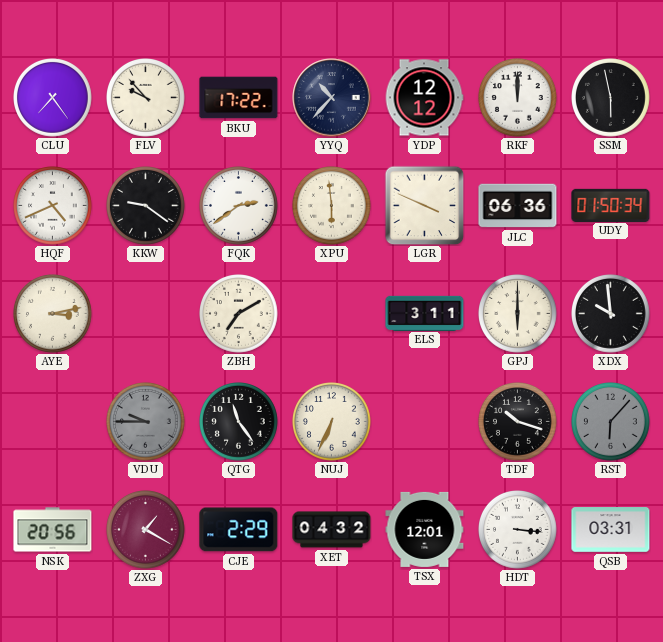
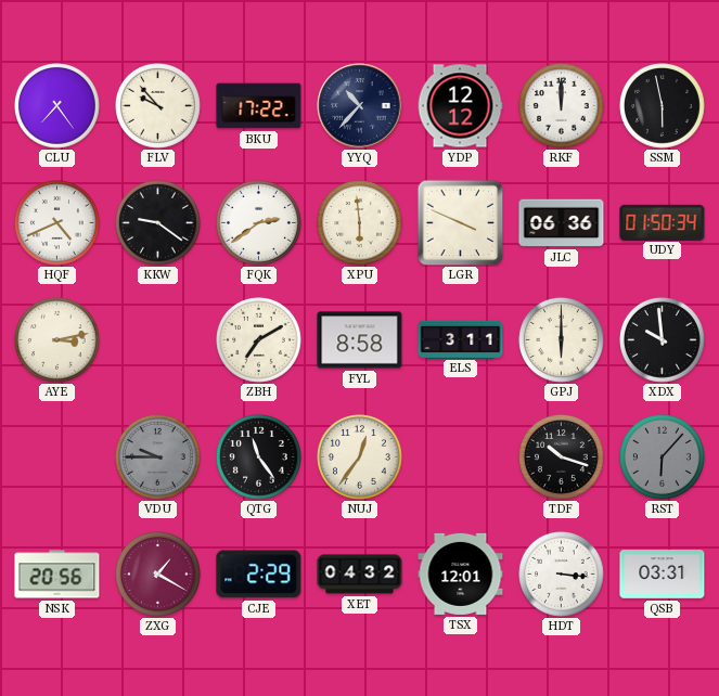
FYL: none -> 8:58
NUJ: 6:34 -> 12:36
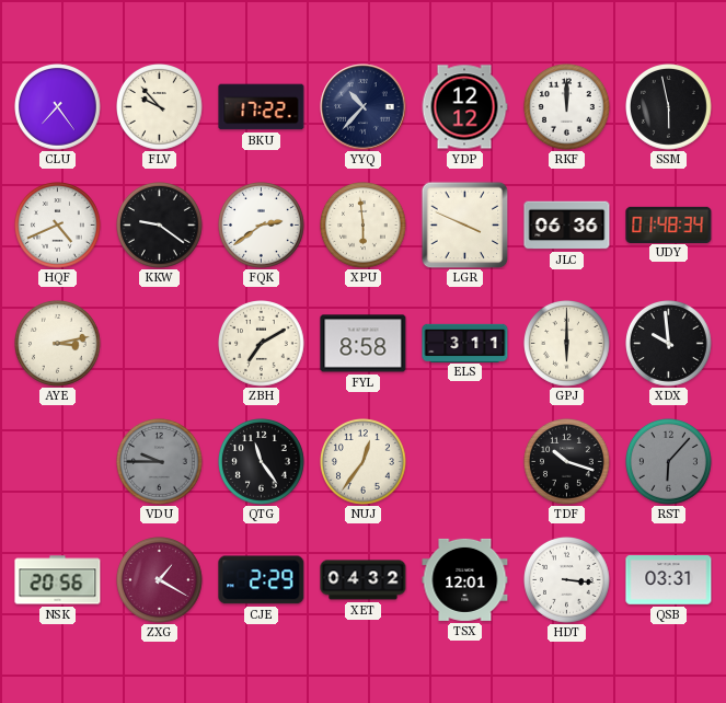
UDY: 01:50 -> 01:48
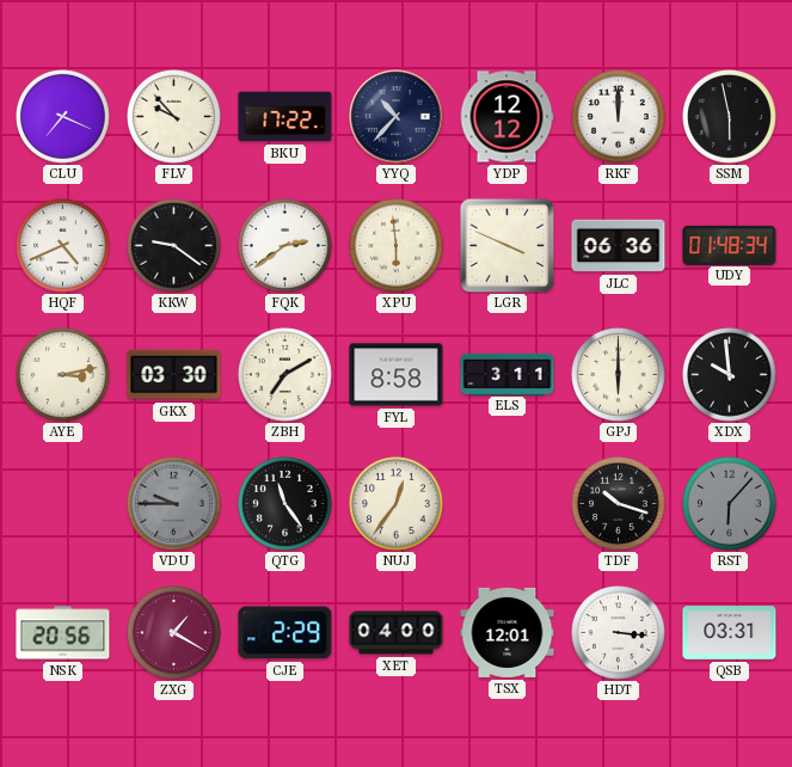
CLU: 7:24 -> 7:19
GKX: none -> 03:30
XET: 04:32 -> 04:00
